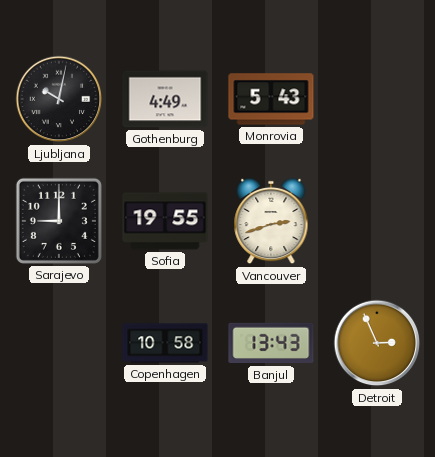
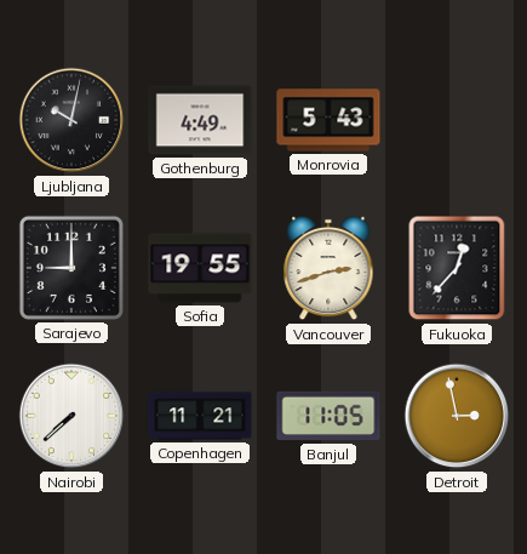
Fukuoka: none -> 12:37
Nairobi: none -> 7:38
Copenhagen: 10:58 -> 11:21
Banjul: 13:43 -> 11:05
Detroit: 2:56 -> 2:58
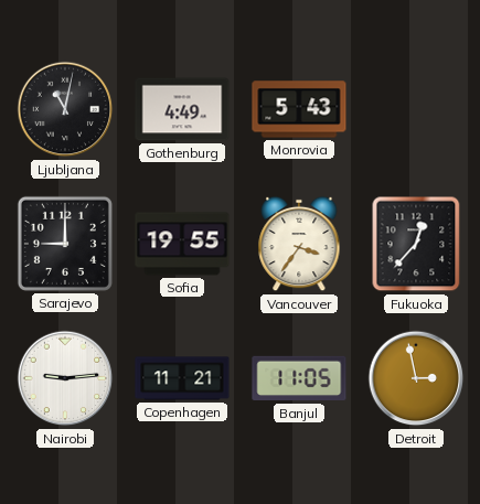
Ljubljana: 10:02 -> 11:02
Vancouver: 2:42 -> 3:36
Nairobi: 7:38 -> 9:14
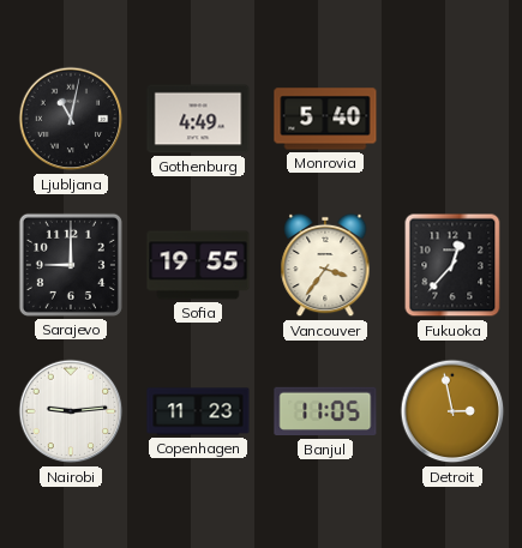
Monrovia: 5:43 -> 5:40
Copenhagen: 11:21 -> 11:23
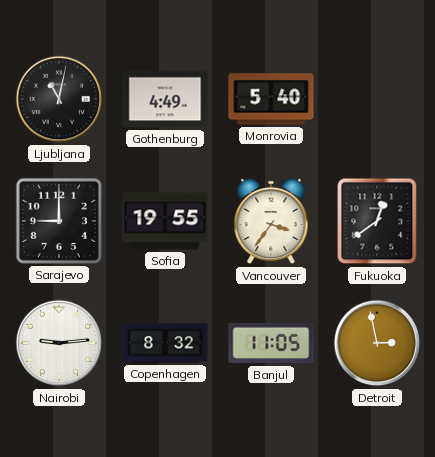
Fukuoka: 12:37 -> 12:39
Copenhagen: 11:23 -> 8:32
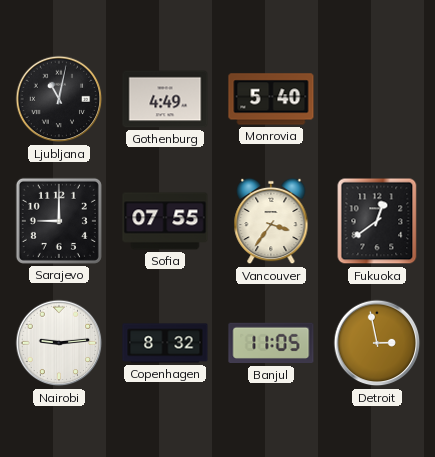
Sofia: 19:55 -> 07:55
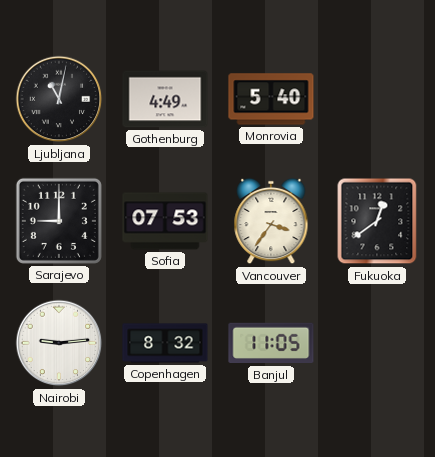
Sofia: 07:55 -> 07:53
Detroit: 2:58 -> none
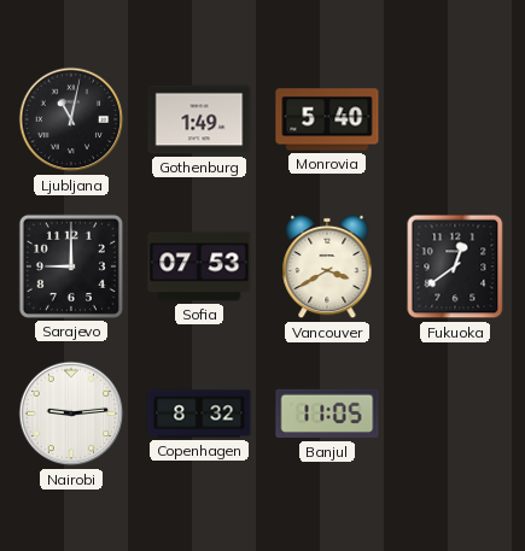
Gothenburg: 4:49 -> 1:49
Vancouver: 3:36 -> 3:40
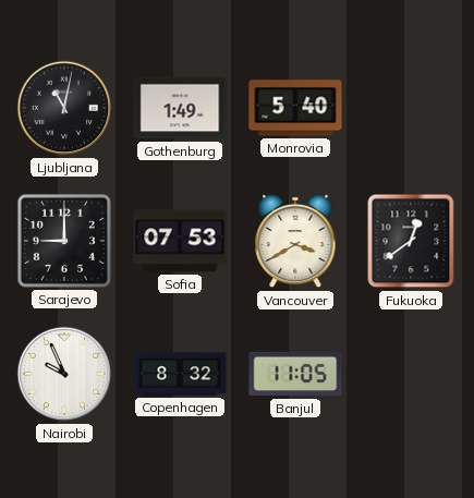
Nairobi: 9:14 -> 9:56
